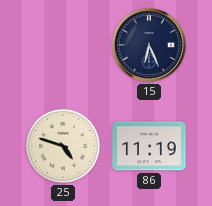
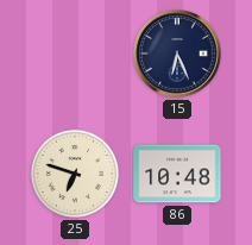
25: 4:48 -> 6:48
86: 11:19 -> 10:48
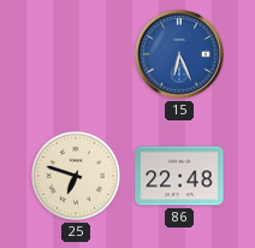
15 dial: navy -> blue
86: 10:48 -> 22:48
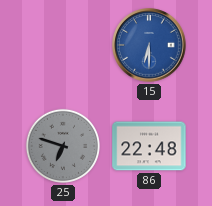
15: 6:26 -> 6:30
25 dial: cream -> grey
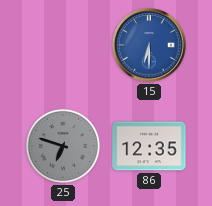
86: 22:48 -> 12:35
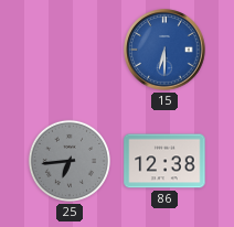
25: 6:48 -> 6:44
86: 12:35 -> 12:38
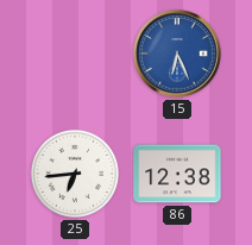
15: 6:30 -> 6:26
25 dial: grey -> white
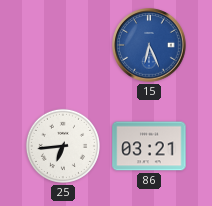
86: 12:38 -> 03:21
